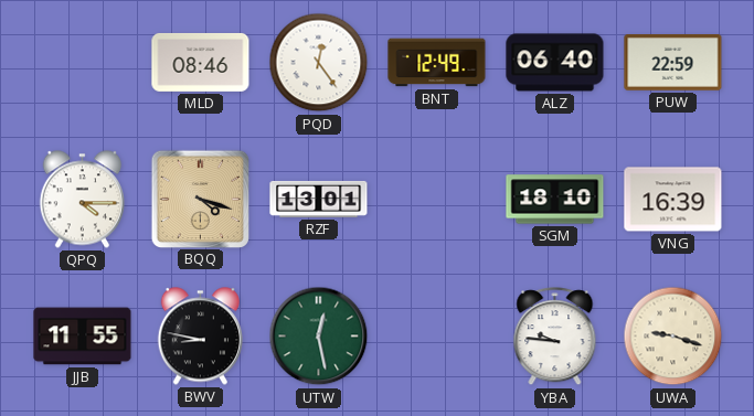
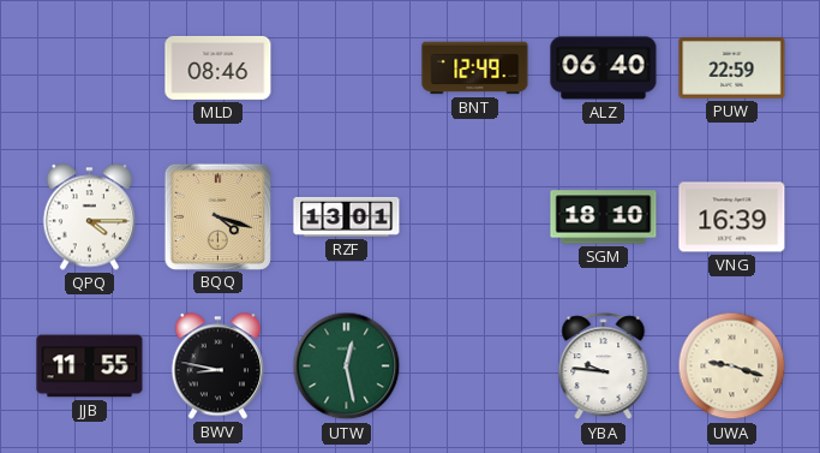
PQD: 12:24 -> none
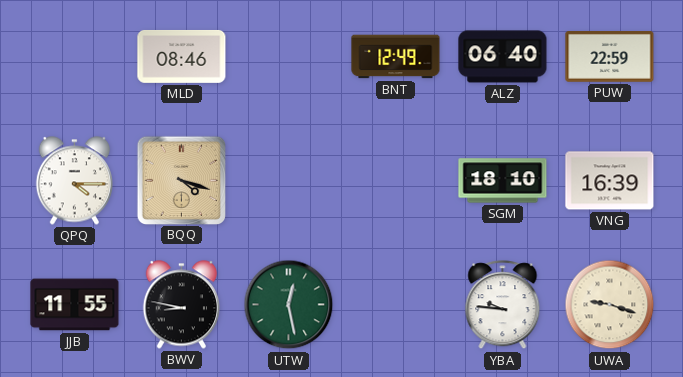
RZF: 13:01 -> none
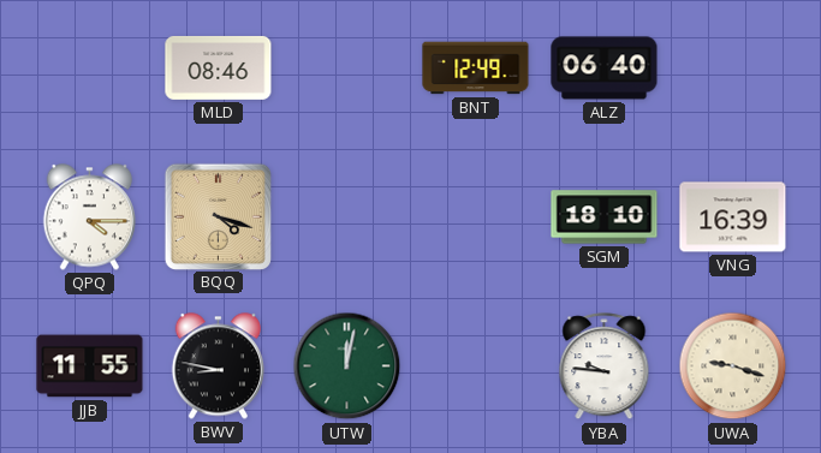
PUW: 22:59 -> none
UTW: 12:28 -> 12:02
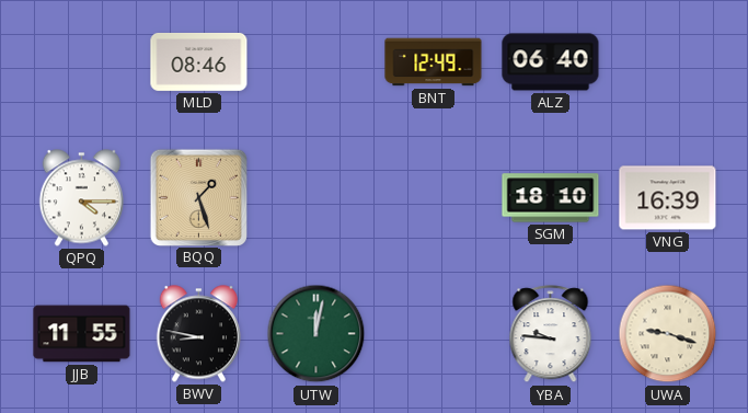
BQQ: 4:18 -> 1:27
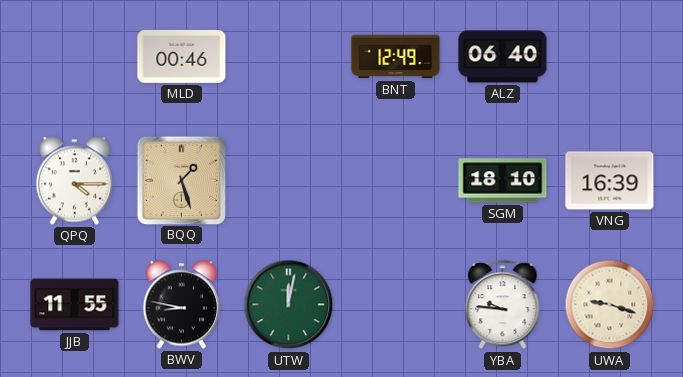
MLD: 08:46 -> 00:46
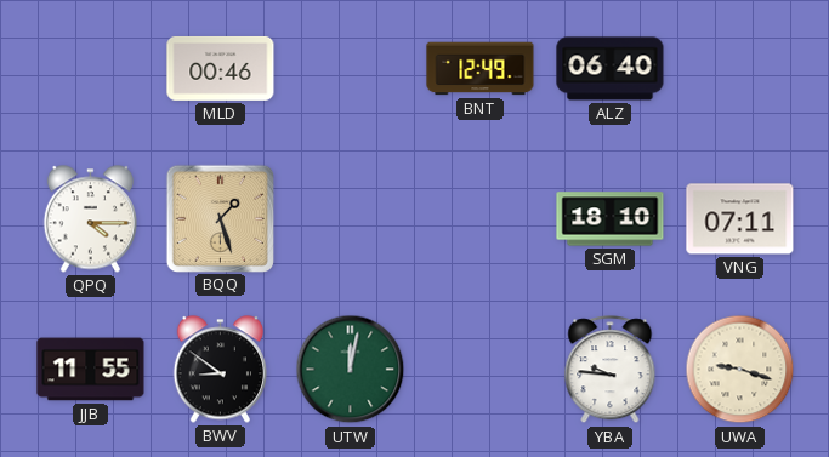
VNG: 16:39 -> 07:11
BWV: 8:47 -> 8:51
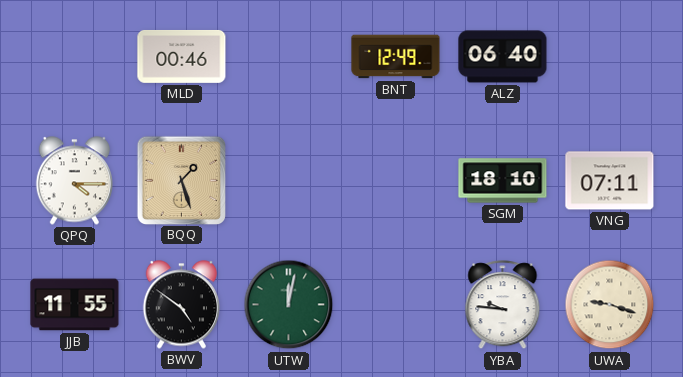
BWV: 8:51 -> 4:51
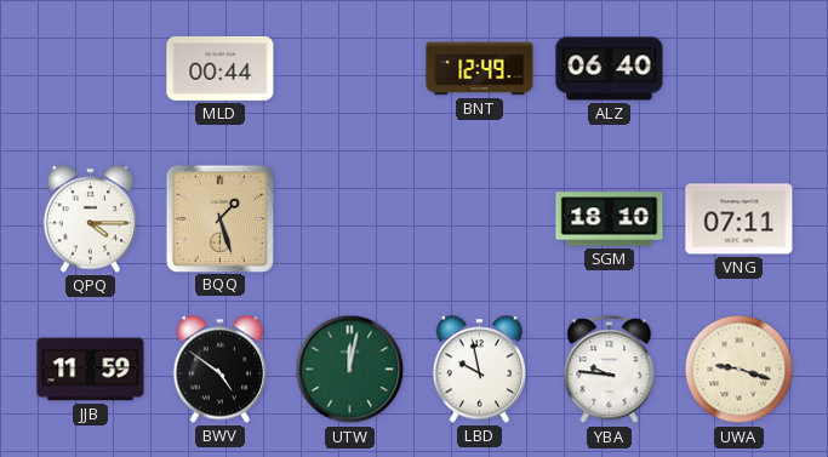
MLD: 00:46 -> 00:44
JJB: 11:55 -> 11:59
LBD: none -> 9:58
